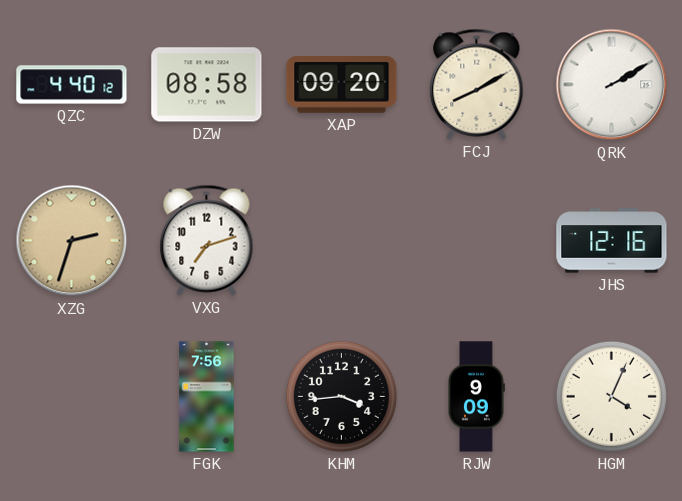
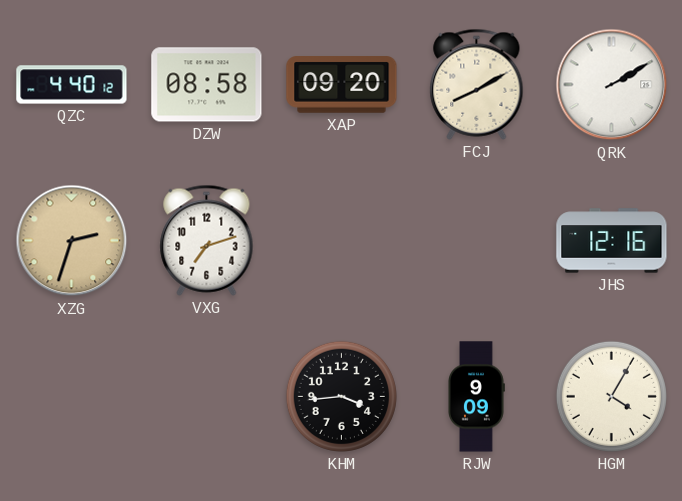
FGK: 7:56 -> none
HGM: 4:04 -> 4:05
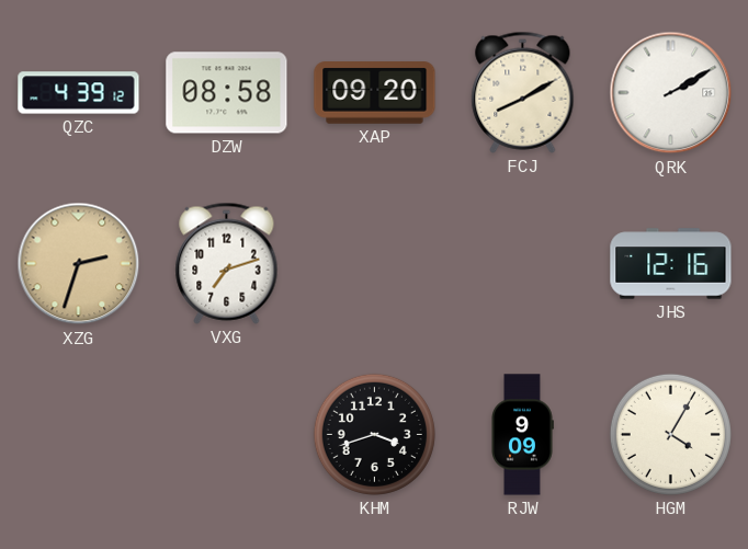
QZC: 4:40 -> 4:39
KHM: 3:44 -> 3:42
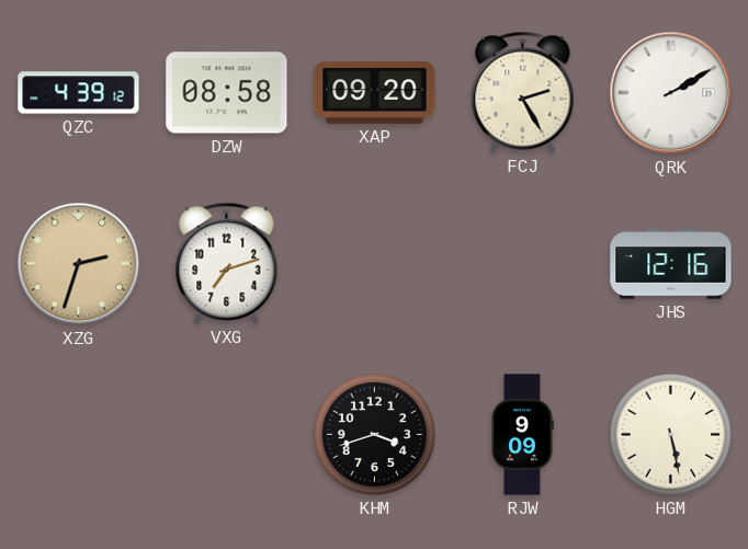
FCJ: 8:10 -> 2:25
HGM: 4:05 -> 5:28
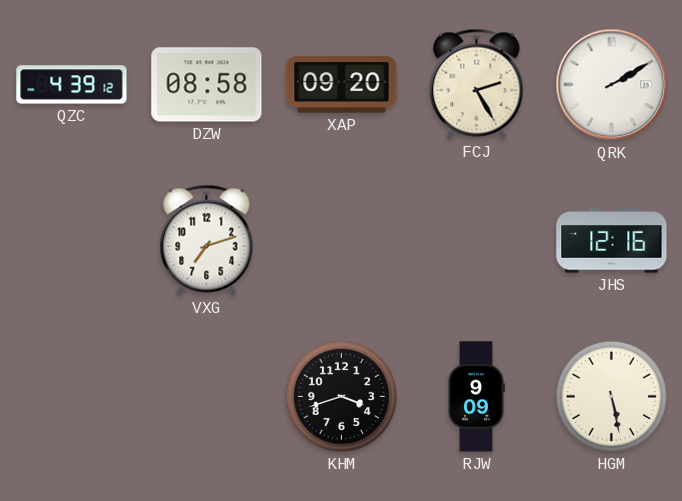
XZG: 2:33 -> none
